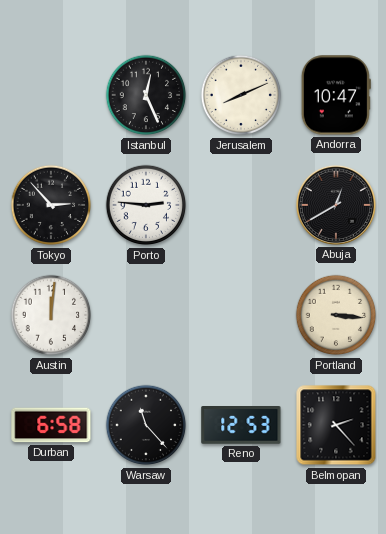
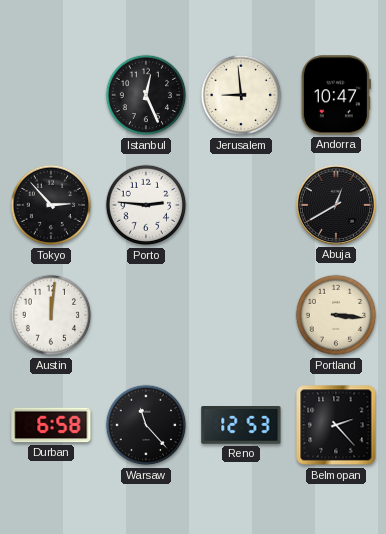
Jerusalem: 8:11 -> 8:59
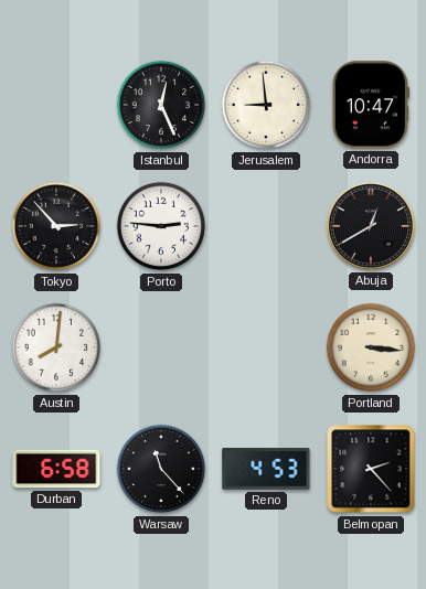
Austin: 12:01 -> 8:01
Reno: 12:53 -> 4:53
